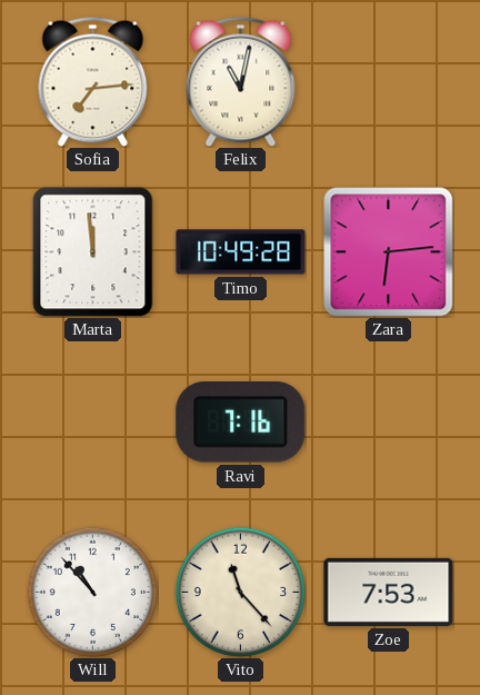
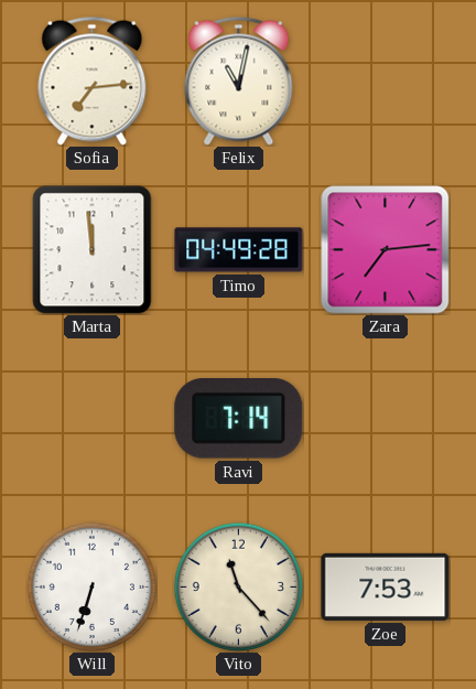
Timo: 10:49 -> 04:49
Zara: 6:14 -> 7:14
Ravi: 7:16 -> 7:14
Will: 10:53 -> 6:33
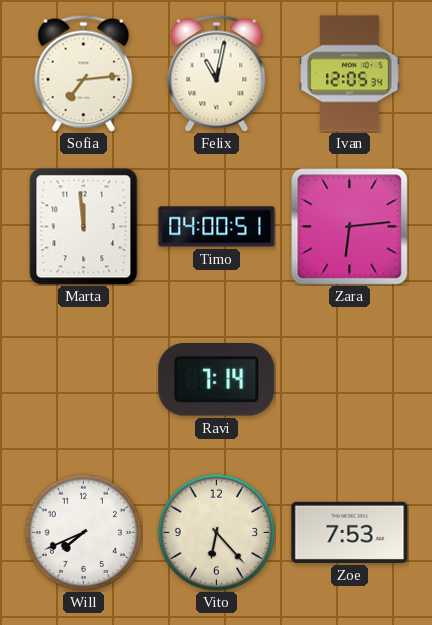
Ivan: none -> 12:05
Timo: 04:49 -> 04:00
Zara: 7:14 -> 6:14
Will: 6:33 -> 7:41
Vito: 11:23 -> 6:23
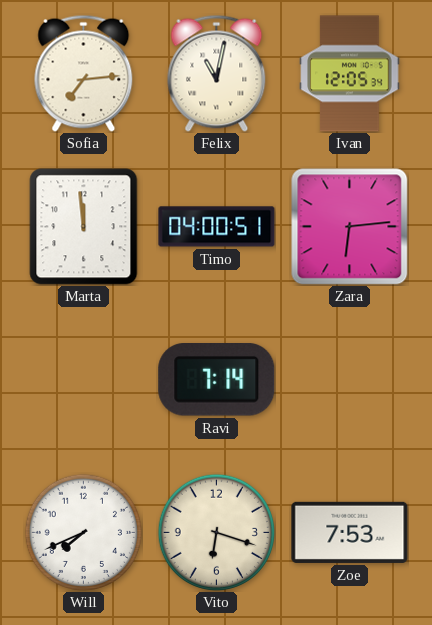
Vito: 6:23 -> 6:18
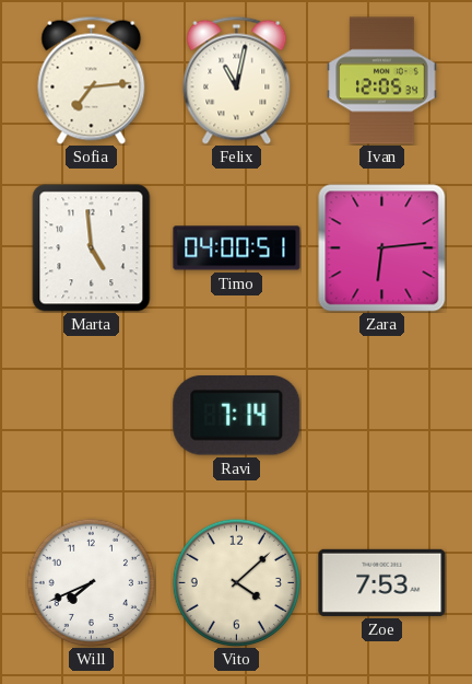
Marta: 11:59 -> 4:59
Vito: 6:18 -> 4:08
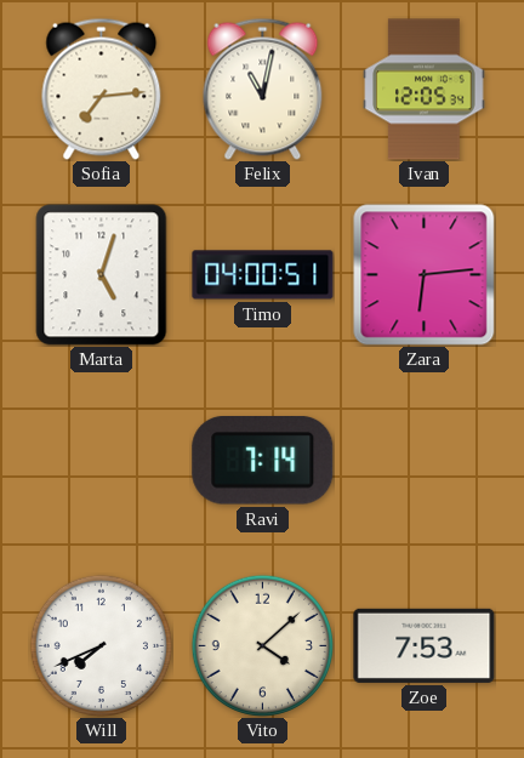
Marta: 4:59 -> 5:03
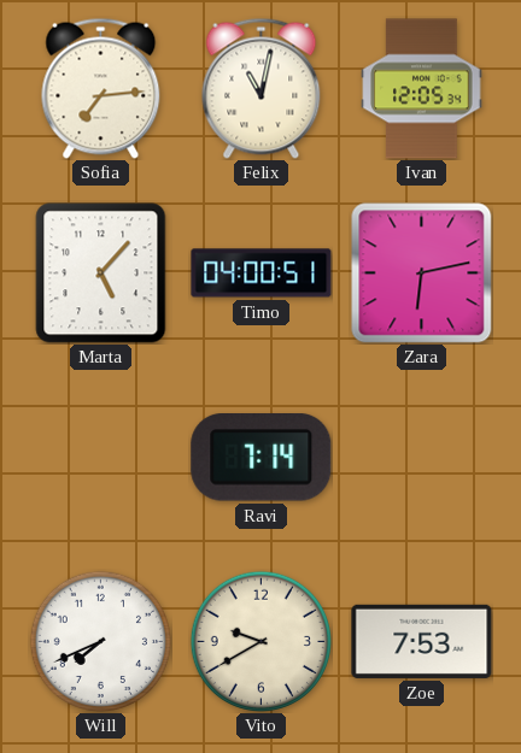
Marta: 5:03 -> 5:07
Zara: 6:14 -> 6:13
Vito: 4:08 -> 9:40
